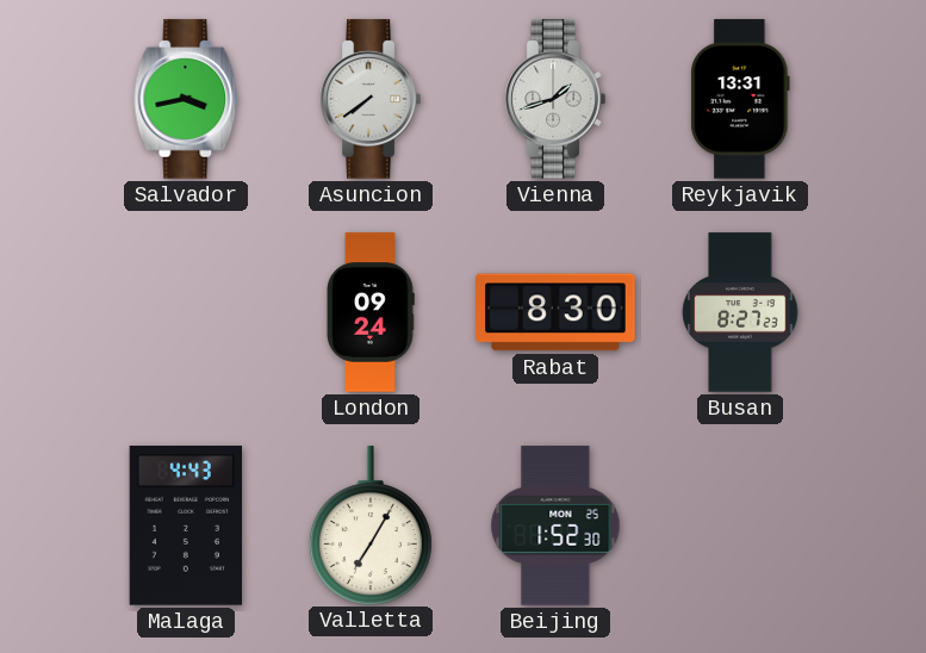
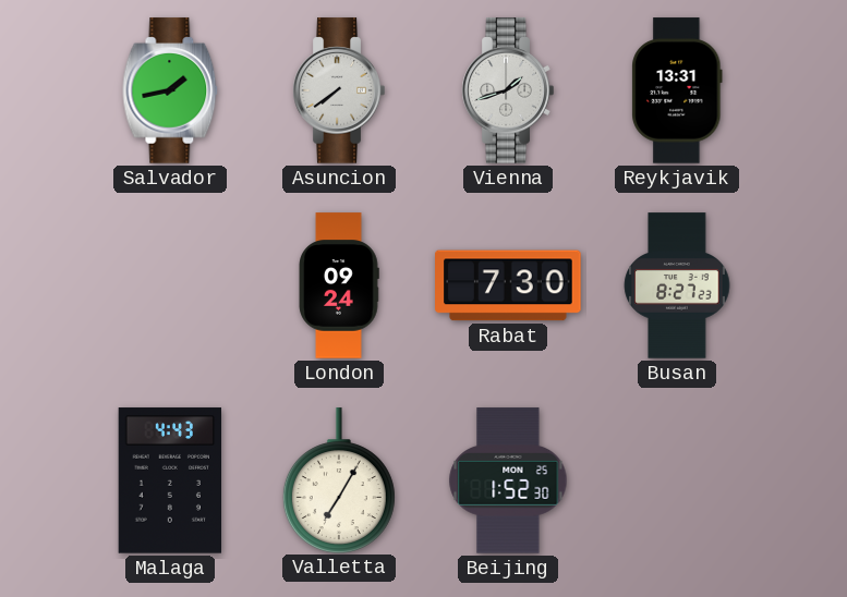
Salvador: 3:43 -> 1:43
Rabat: 8:30 -> 7:30
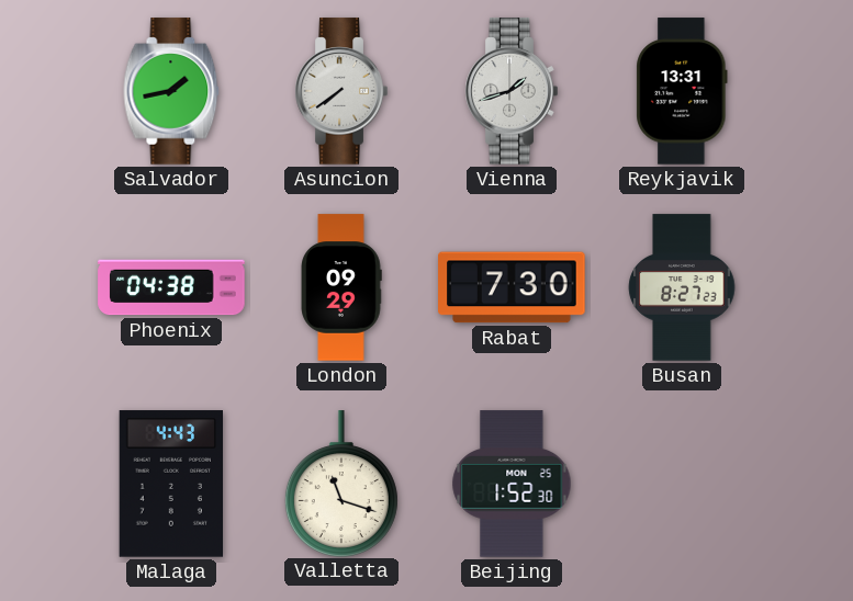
Phoenix: none -> 04:38
London: 09:24 -> 09:29
Valletta: 7:05 -> 11:18
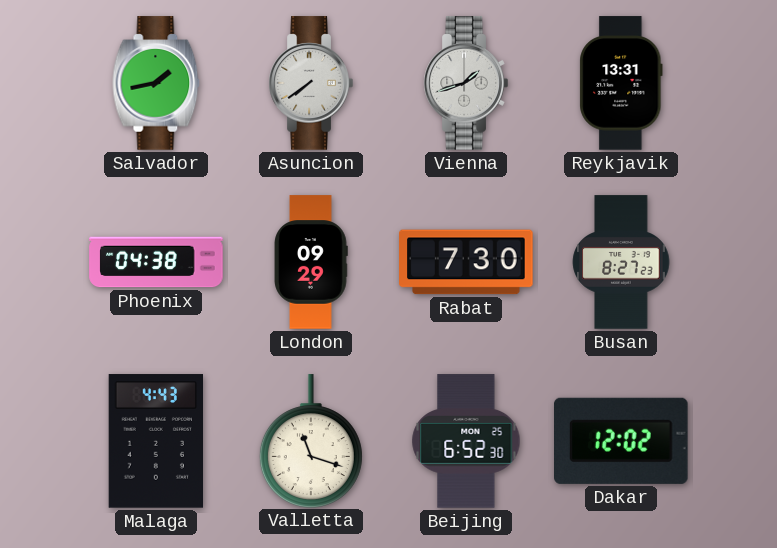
Beijing: 1:52 -> 6:52
Dakar: none -> 12:02
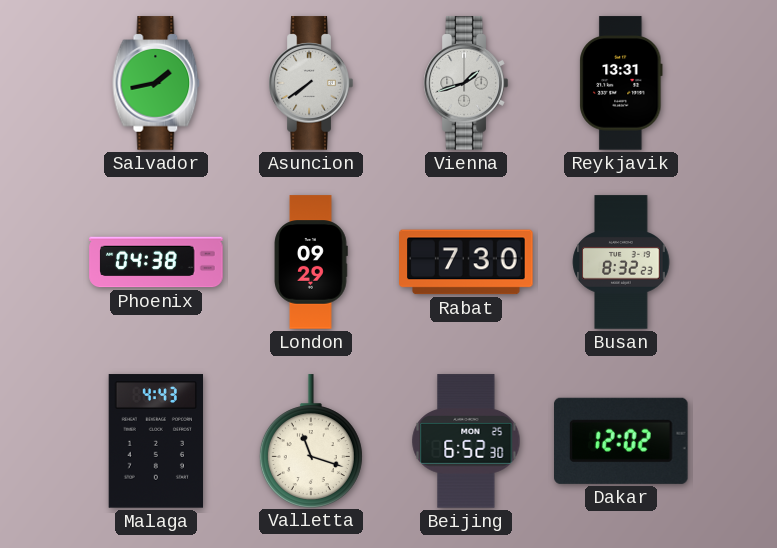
Busan: 8:27 -> 8:32
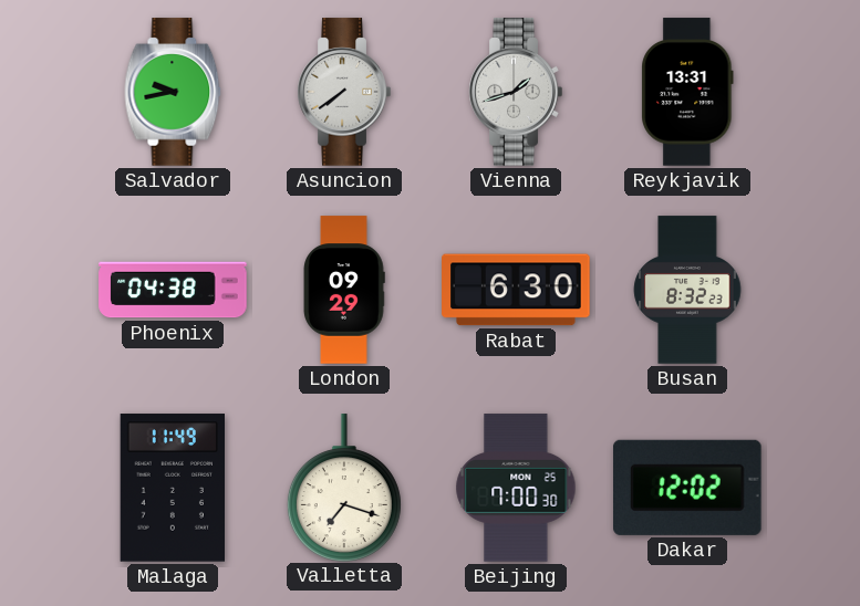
Salvador: 1:43 -> 9:43
Rabat: 7:30 -> 6:30
Malaga: 4:43 -> 11:49
Valletta: 11:18 -> 7:18
Beijing: 6:52 -> 7:00
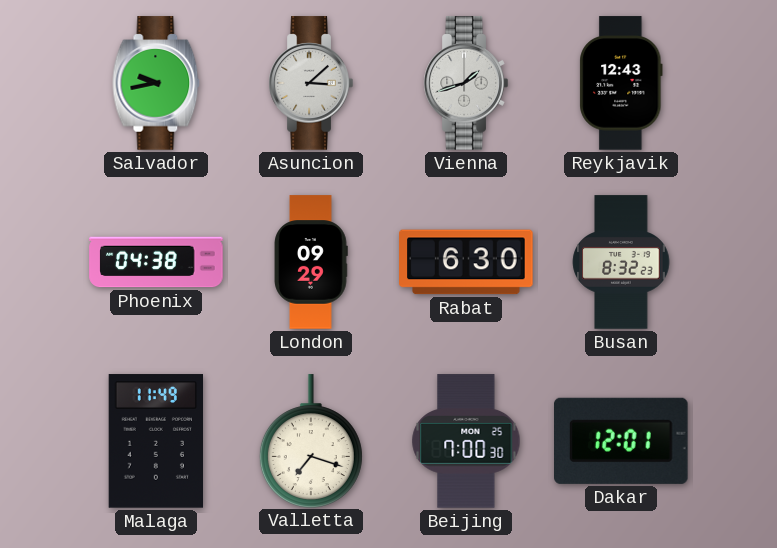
Asuncion: 7:39 -> 3:08
Reykjavik: 13:31 -> 12:43
Dakar: 12:02 -> 12:01
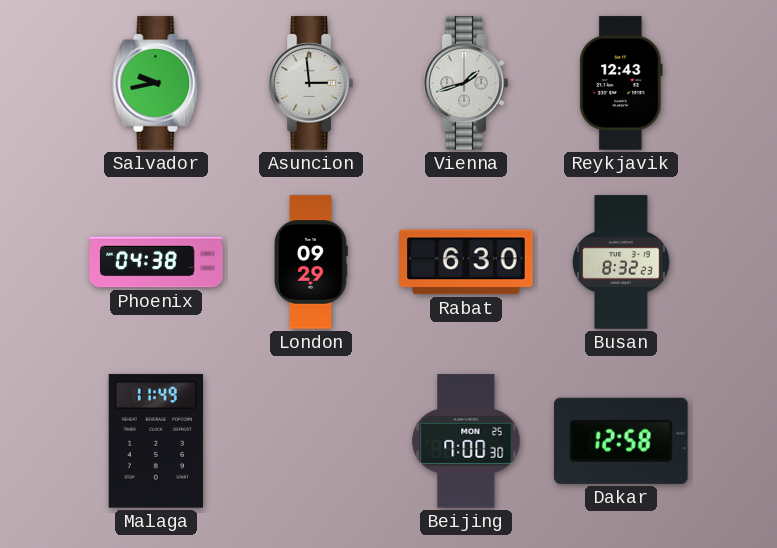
Asuncion: 3:08 -> 2:59
Valletta: 7:18 -> none
Dakar: 12:01 -> 12:58
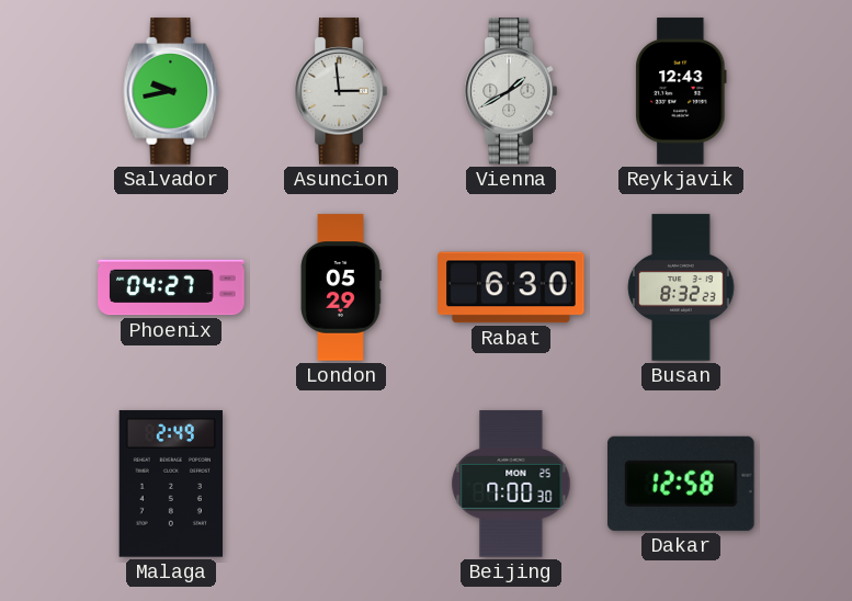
Vienna: 1:42 -> 1:40
Phoenix: 04:38 -> 04:27
London: 09:29 -> 05:29
Malaga: 11:49 -> 2:49
